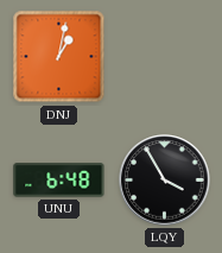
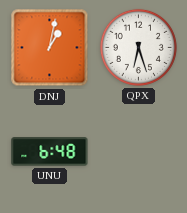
QPX: none -> 6:27
LQY: 3:55 -> none
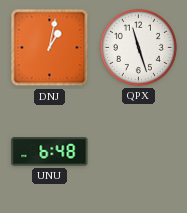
QPX: 6:27 -> 11:27
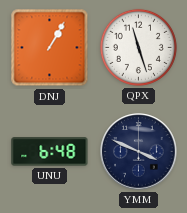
DNJ: 1:02 -> 1:05
YMM: none -> 3:49
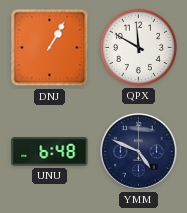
QPX: 11:27 -> 11:50
YMM: 3:49 -> 4:49
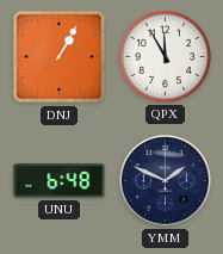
QPX: 11:50 -> 11:55
YMM: 4:49 -> 1:49
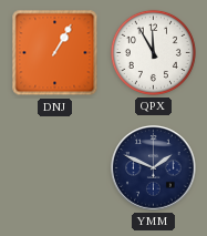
UNU: 6:48 -> none
